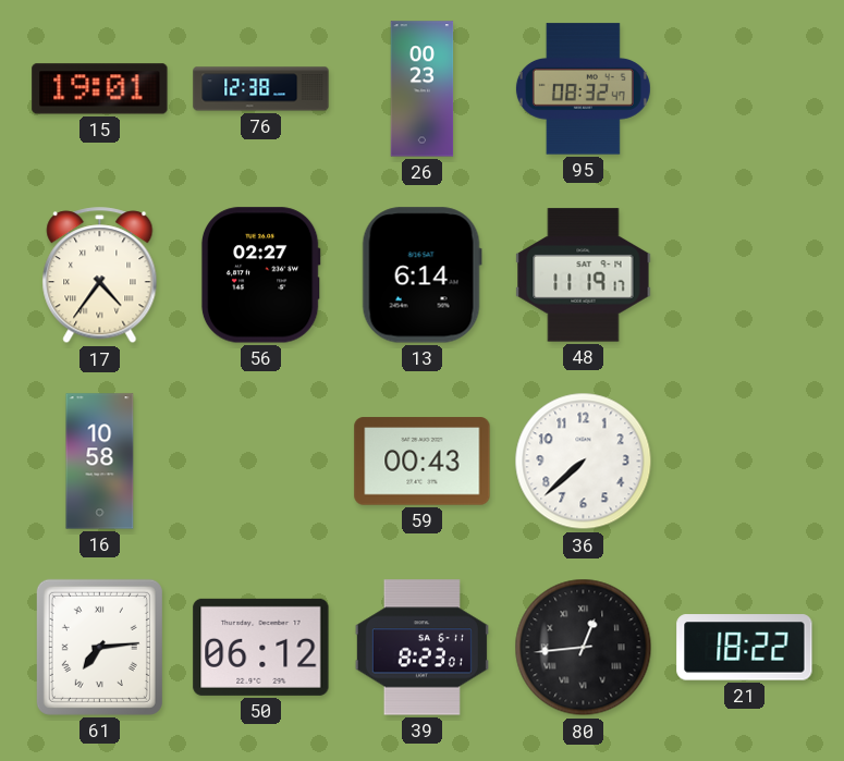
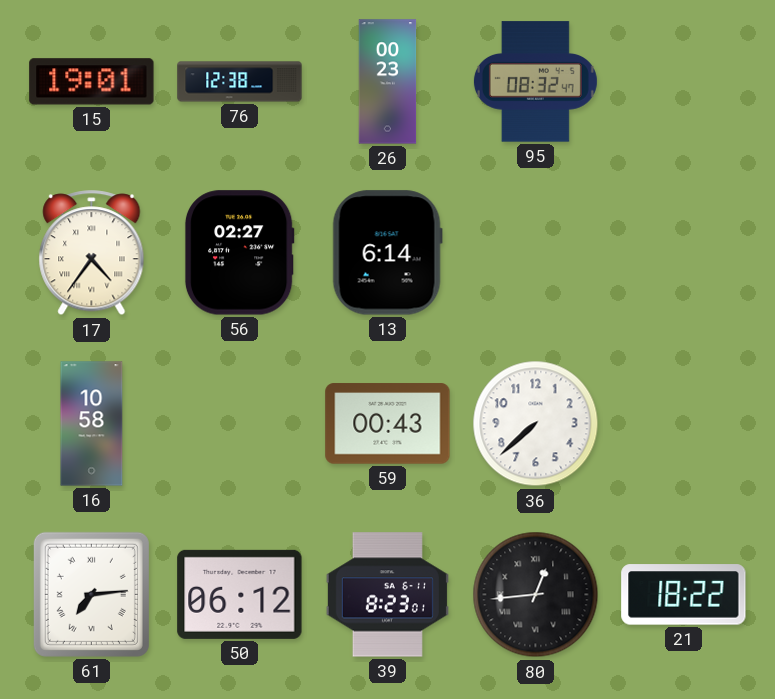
48: 11:19 -> none
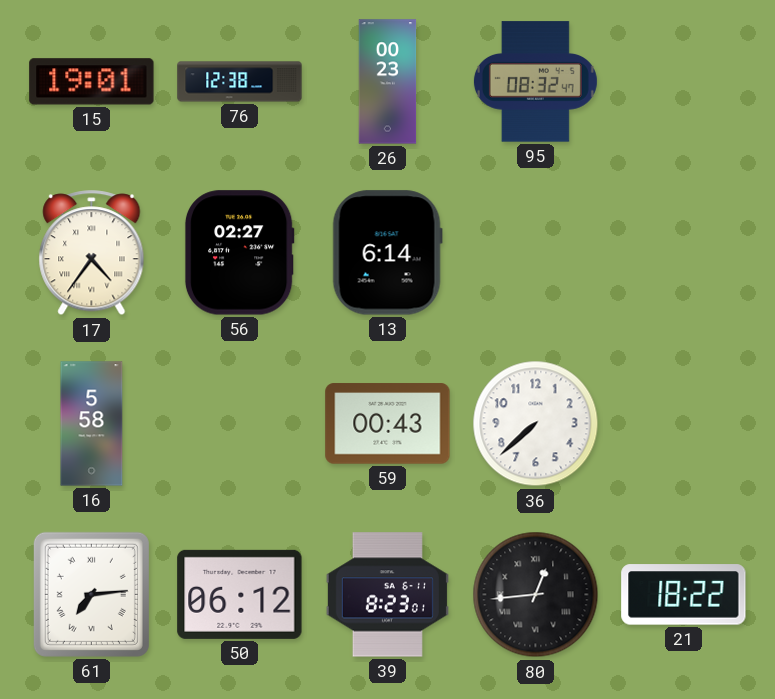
16: 10:58 -> 5:58
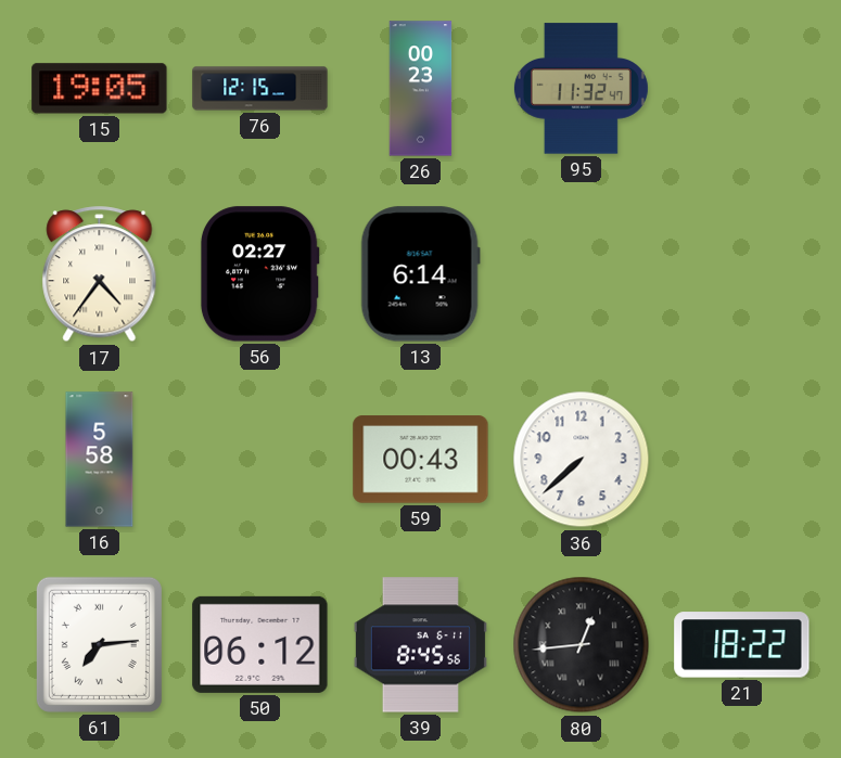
15: 19:01 -> 19:05
76: 12:38 -> 12:15
95: 08:32 -> 11:32
39: 8:23 -> 8:45
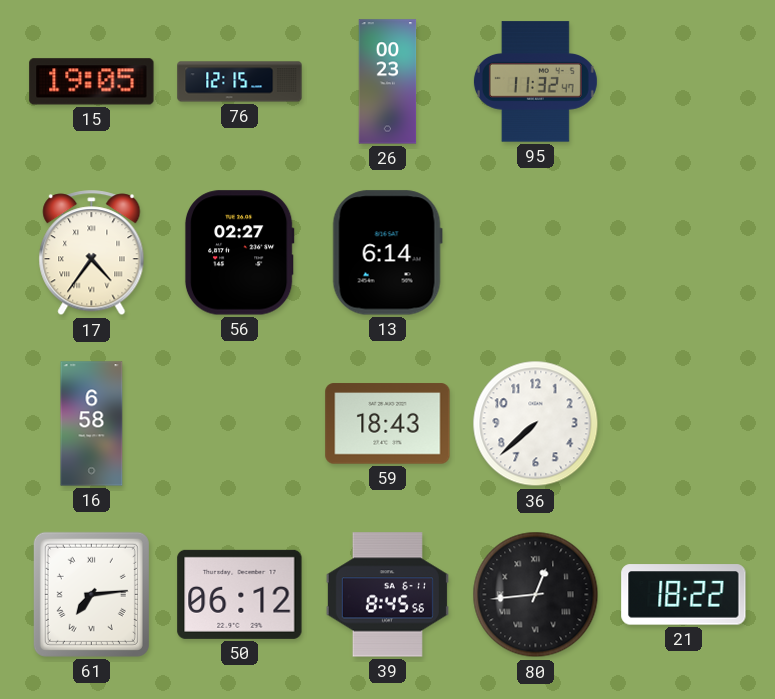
16: 5:58 -> 6:58
59: 00:43 -> 18:43
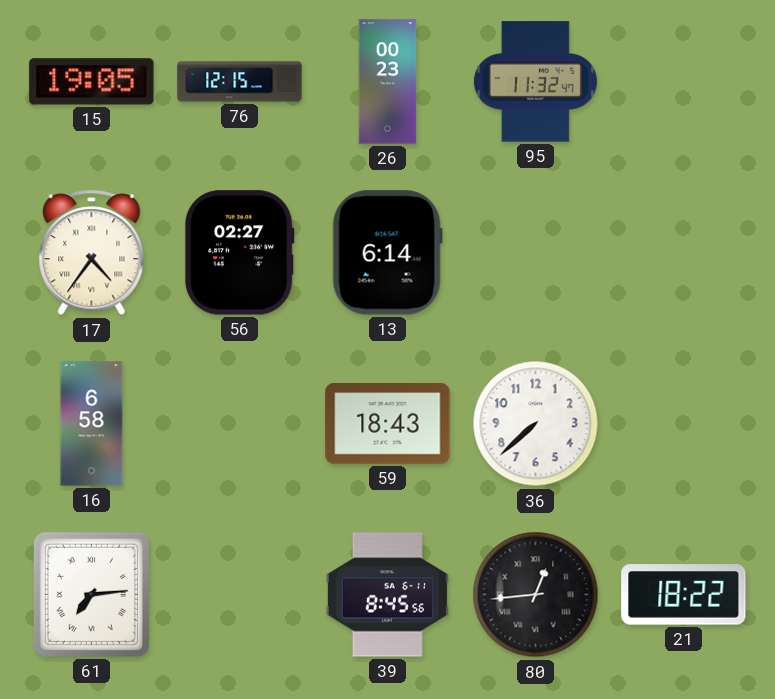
50: 06:12 -> none
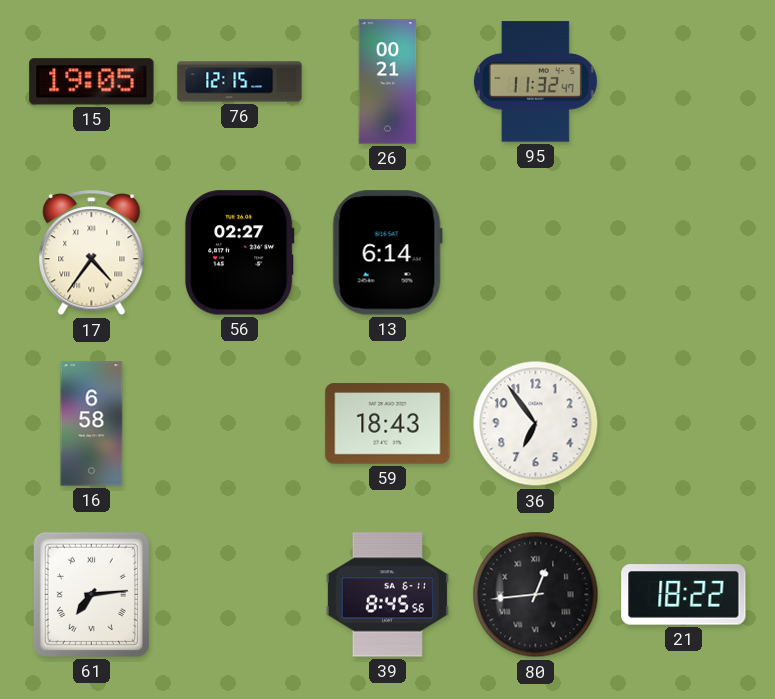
26: 00:23 -> 00:21
36: 7:38 -> 6:54
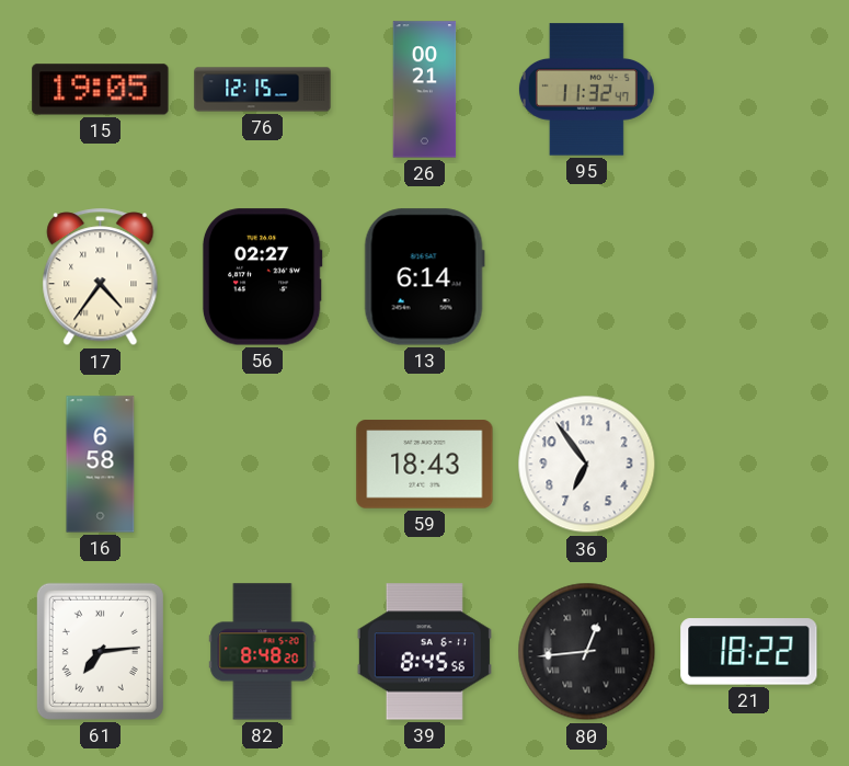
82: none -> 8:48
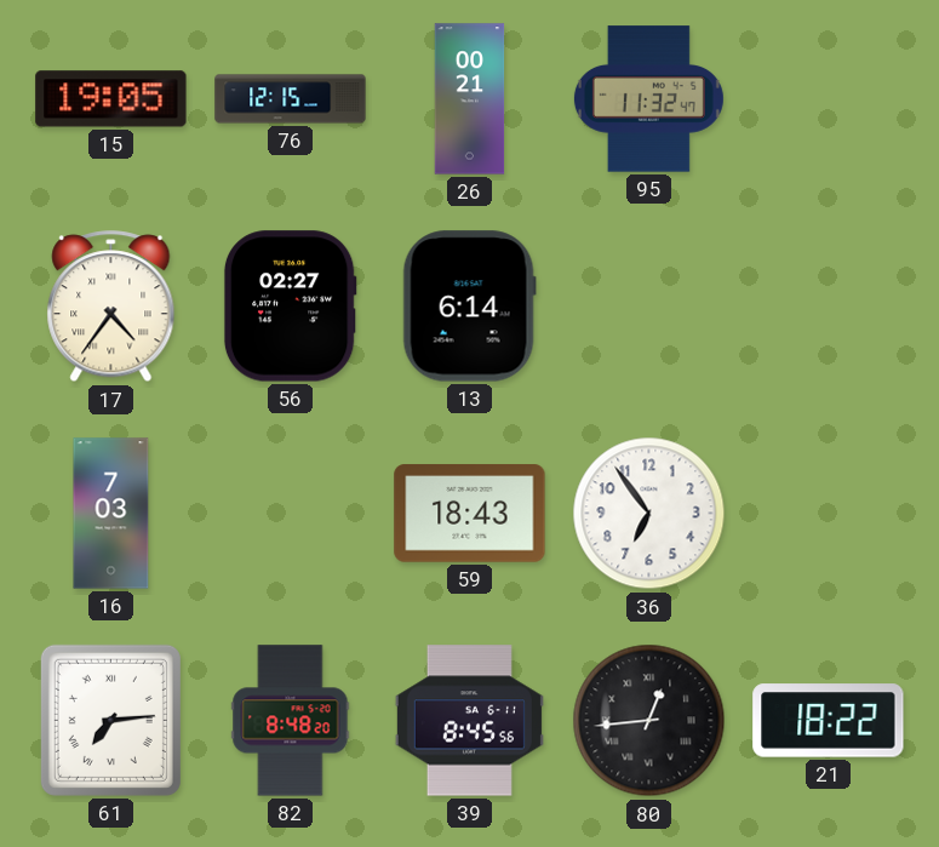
16: 6:58 -> 7:03
